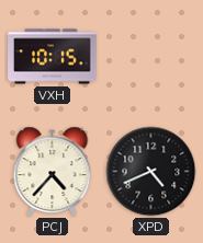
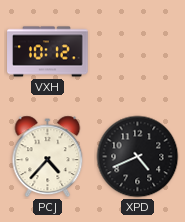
VXH: 10:15 -> 10:12
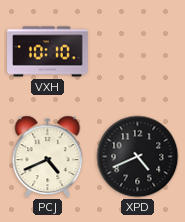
VXH: 10:12 -> 10:10
PCJ: 4:37 -> 4:41
